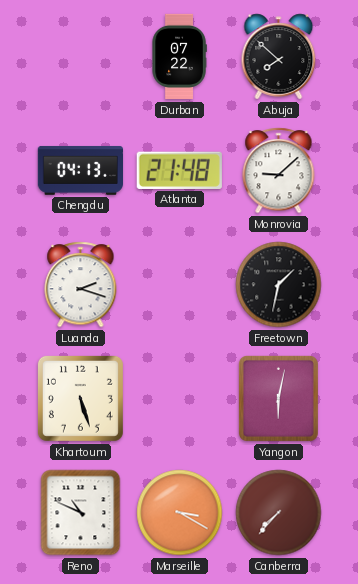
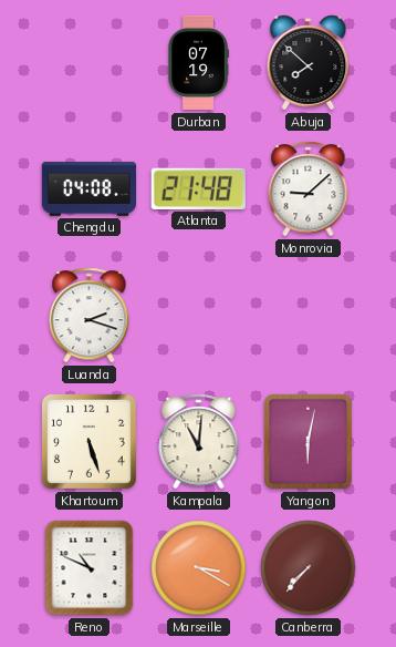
Durban: 07:22 -> 07:19
Chengdu: 04:13 -> 04:08
Freetown: 1:32 -> none
Kampala: none -> 11:01
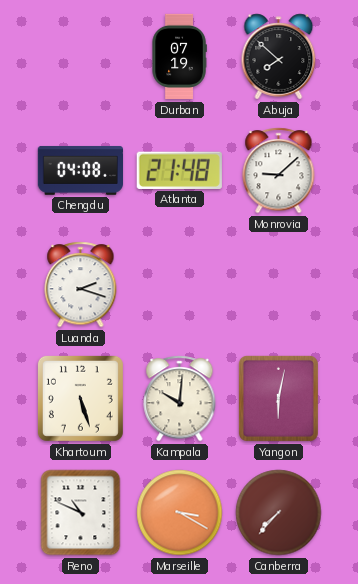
Kampala: 11:01 -> 10:01
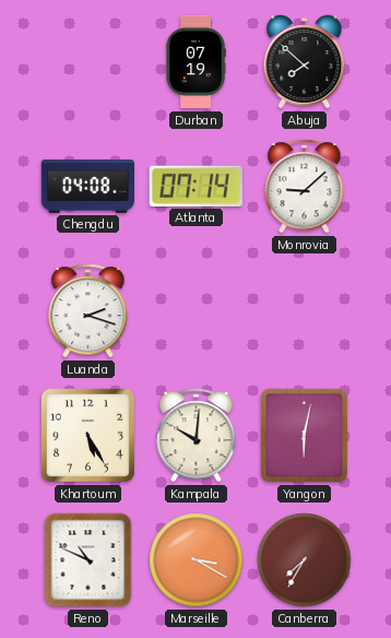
Atlanta: 21:48 -> 07:14
Khartoum: 5:27 -> 5:25
Canberra: 7:37 -> 7:35
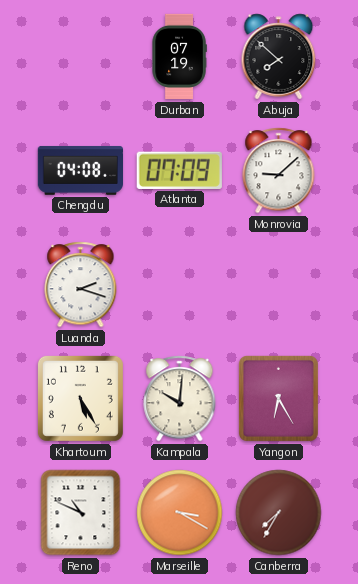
Atlanta: 07:14 -> 07:09
Yangon: 6:02 -> 6:25
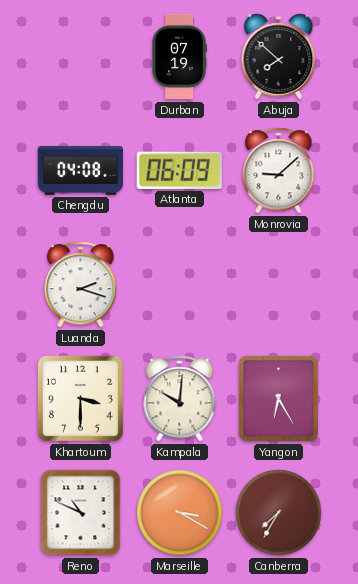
Atlanta: 07:09 -> 06:09
Khartoum: 5:25 -> 3:30
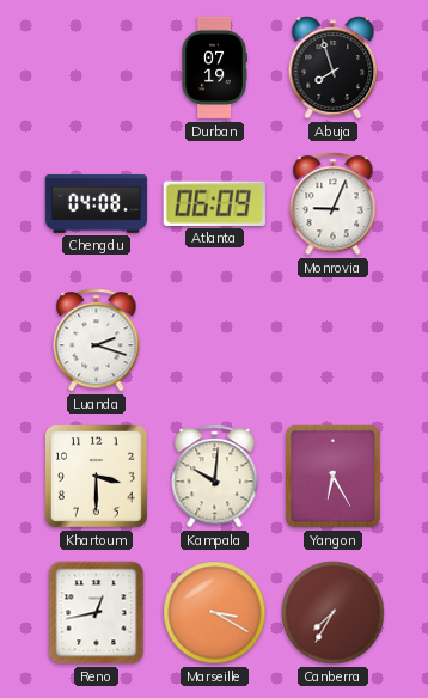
Abuja: 7:52 -> 7:57
Monrovia: 9:08 -> 9:04
Reno: 10:49 -> 12:43
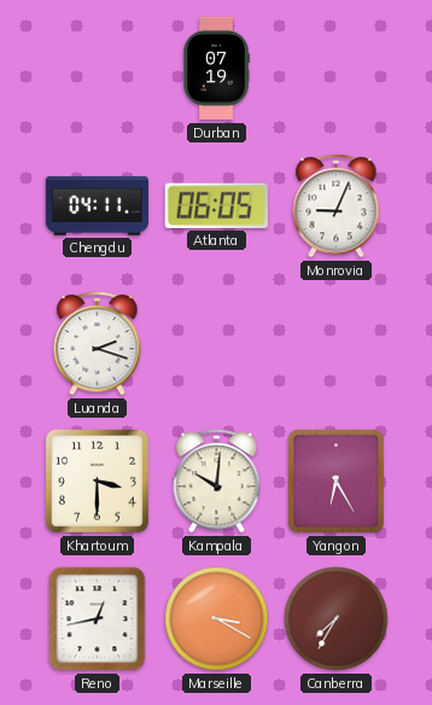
Abuja: 7:57 -> none
Chengdu: 04:08 -> 04:11
Atlanta: 06:09 -> 06:05
